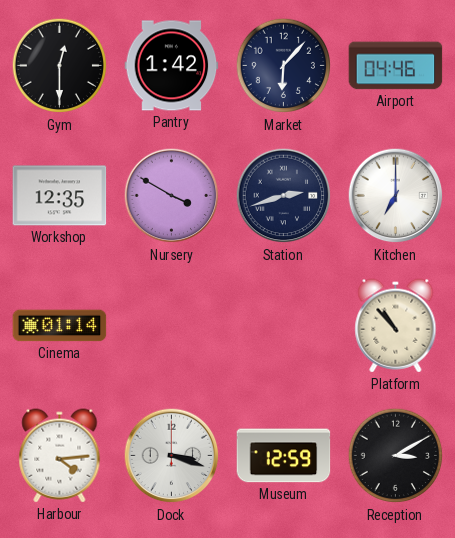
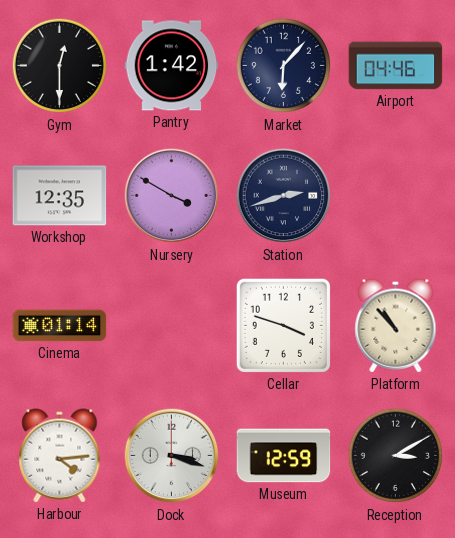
Kitchen: 7:00 -> none
Cellar: none -> 3:48
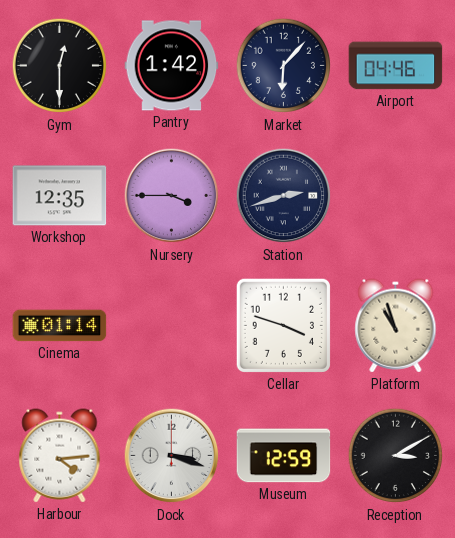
Nursery: 3:50 -> 3:45
Platform: 10:53 -> 10:57
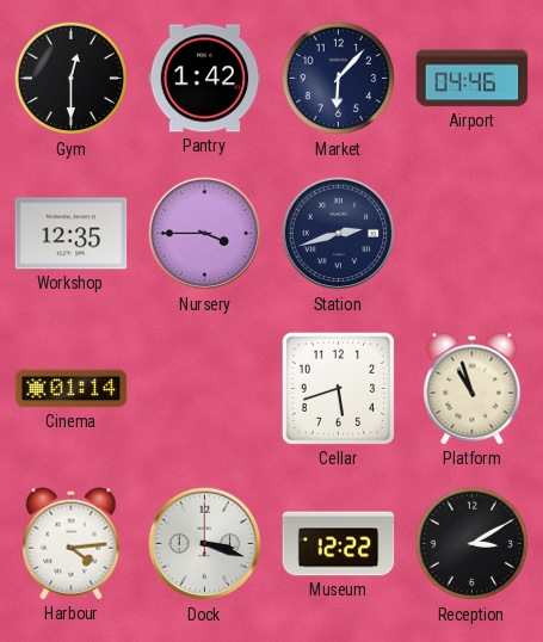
Cellar: 3:48 -> 5:42
Museum: 12:59 -> 12:22
